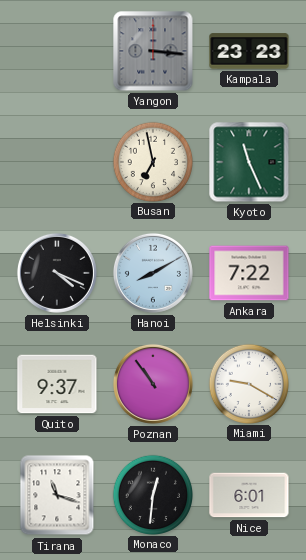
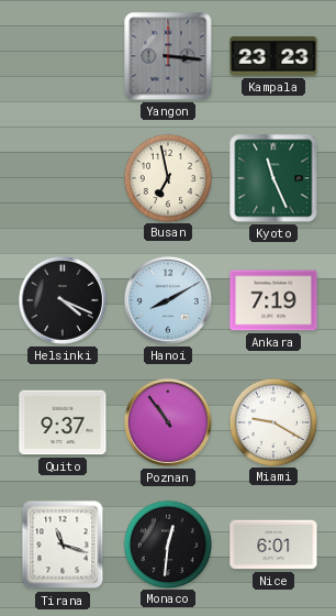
Ankara: 7:22 -> 7:19
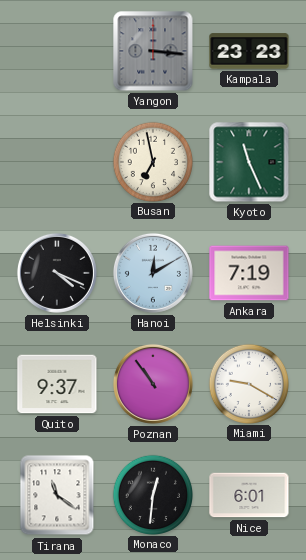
Hanoi: 8:10 -> 12:10
Tirana: 11:18 -> 11:21
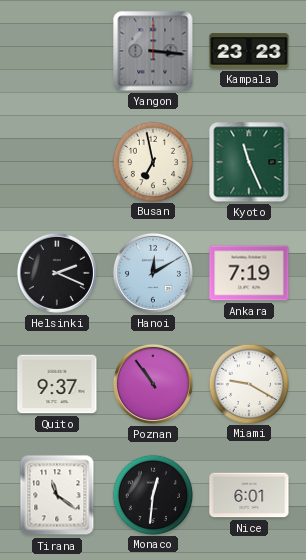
Helsinki: 4:19 -> 2:19
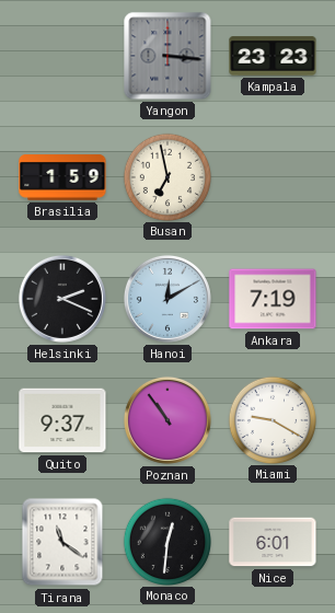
Brasilia: none -> 1:59
Kyoto: 11:26 -> none
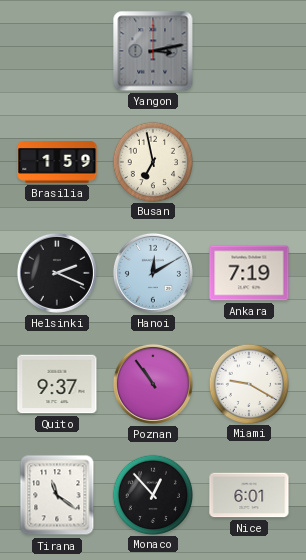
Yangon: 3:16 -> 3:13
Kampala: 23:23 -> none
Monaco: 12:31 -> 12:53
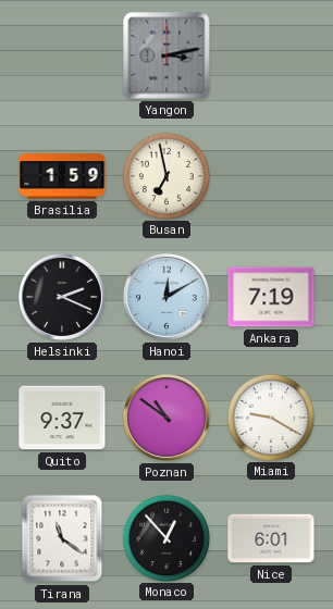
Poznan: 10:54 -> 10:51
